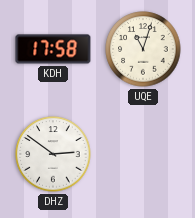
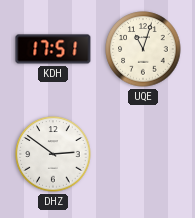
KDH: 17:58 -> 17:51
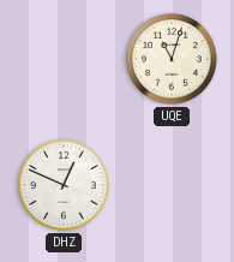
KDH: 17:51 -> none
DHZ: 2:51 -> 12:49
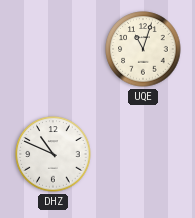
DHZ: 12:49 -> 10:49
